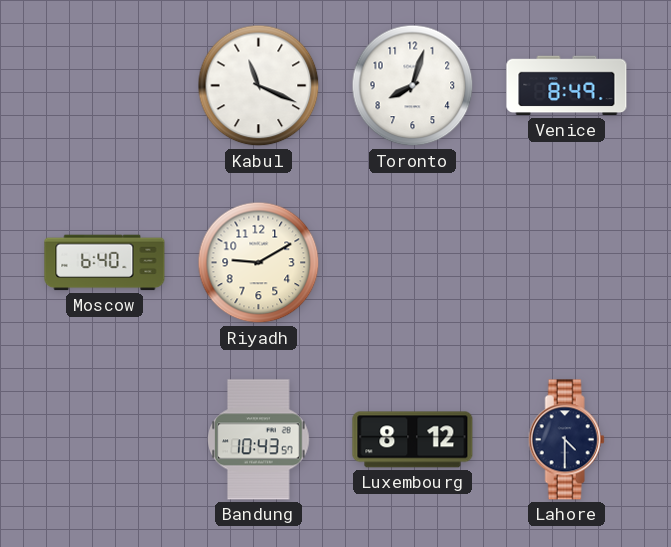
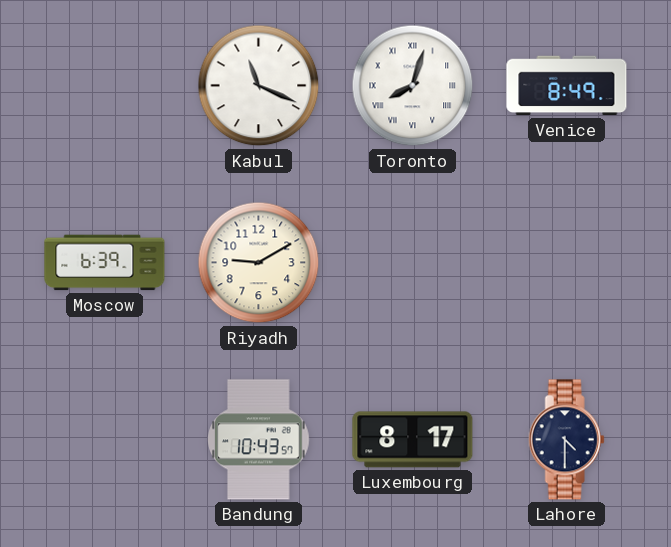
Toronto numerals: Arabic -> Roman
Moscow: 6:40 -> 6:39
Luxembourg: 8:12 -> 8:17
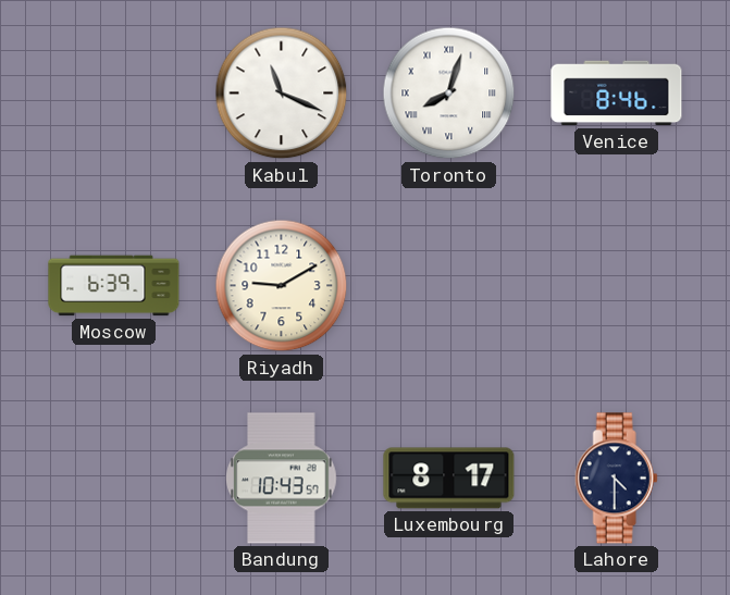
Venice: 8:49 -> 8:46
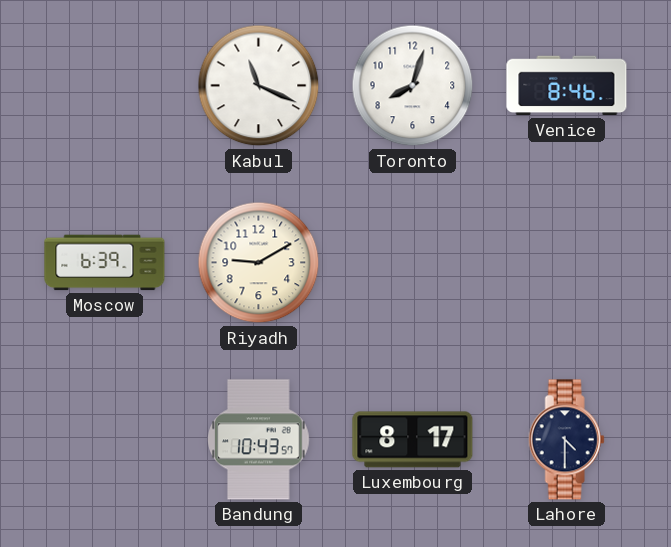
Toronto numerals: Roman -> Arabic
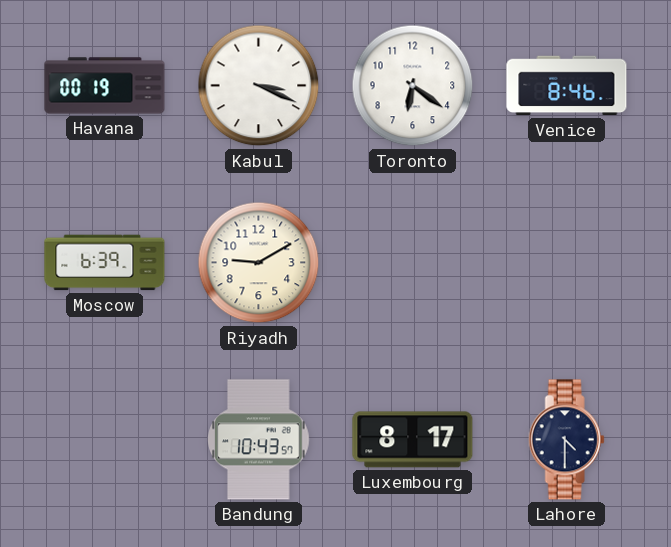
Havana: none -> 00:19
Kabul: 11:19 -> 3:19
Toronto: 8:03 -> 6:21
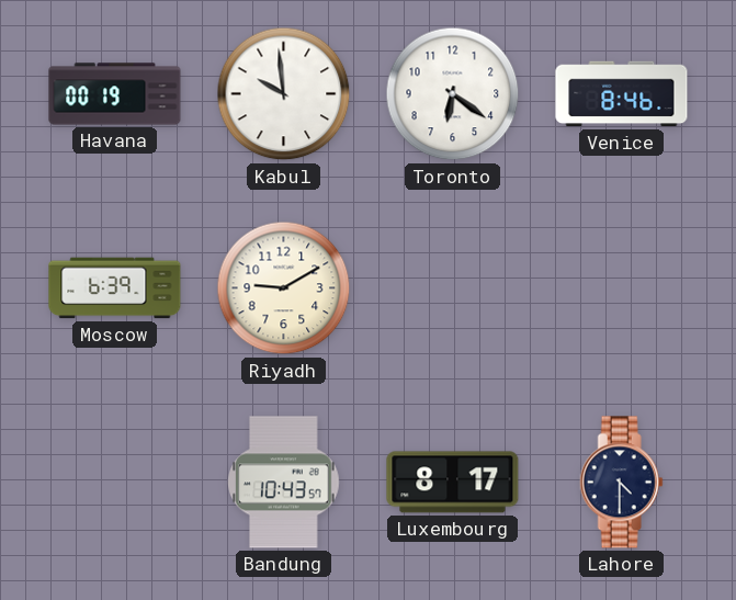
Kabul: 3:19 -> 9:59
